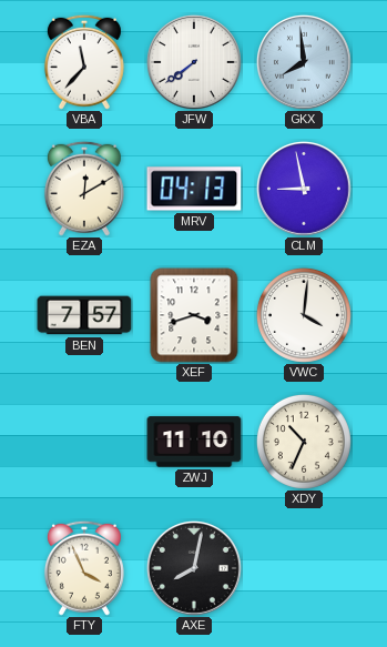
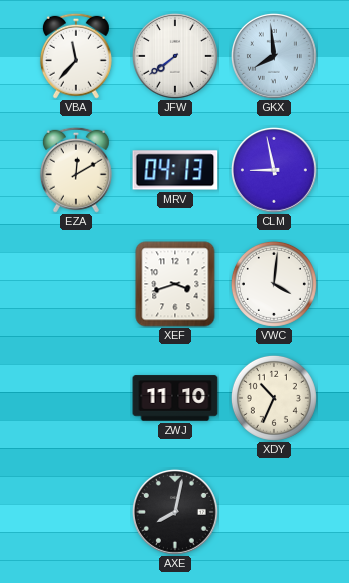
BEN: 7:57 -> none
FTY: 3:56 -> none
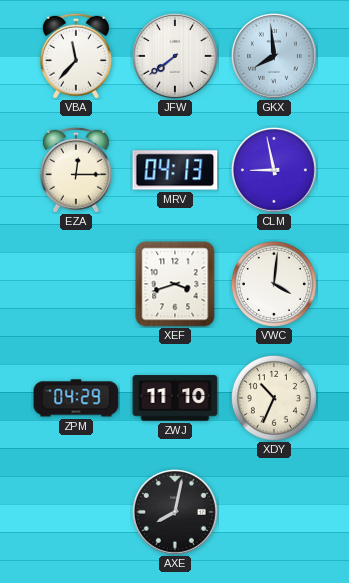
EZA: 12:10 -> 12:15
ZPM: none -> 04:29
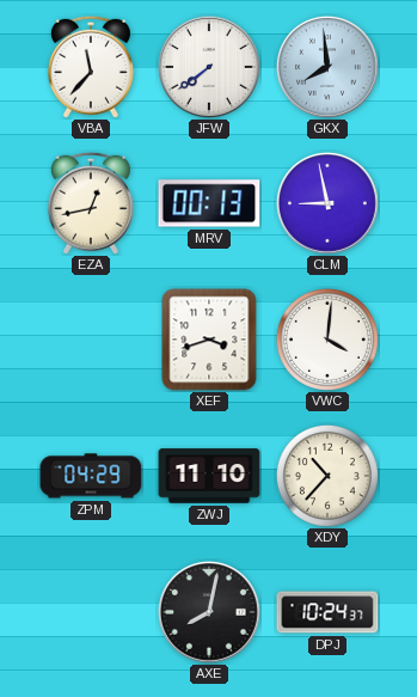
EZA: 12:15 -> 12:43
MRV: 04:13 -> 00:13
XDY: 10:34 -> 10:37
DPJ: none -> 10:24
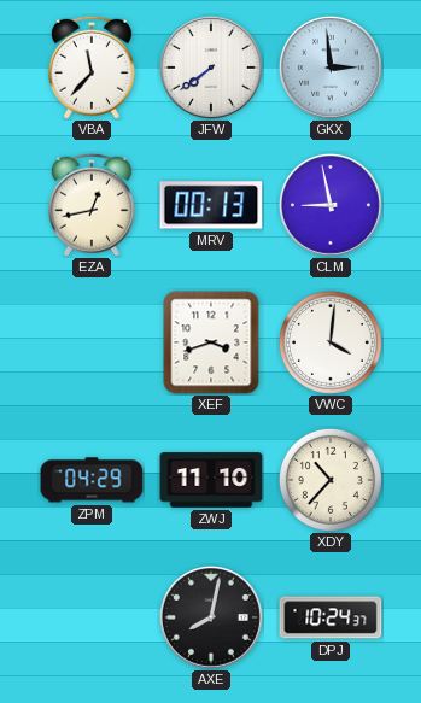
GKX: 7:59 -> 2:59
